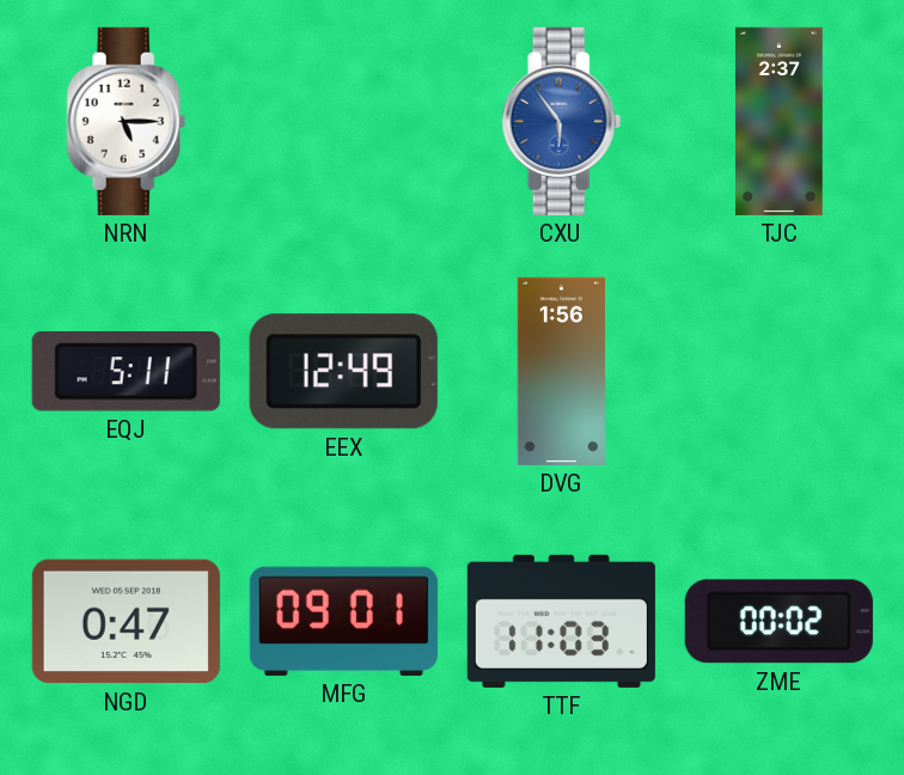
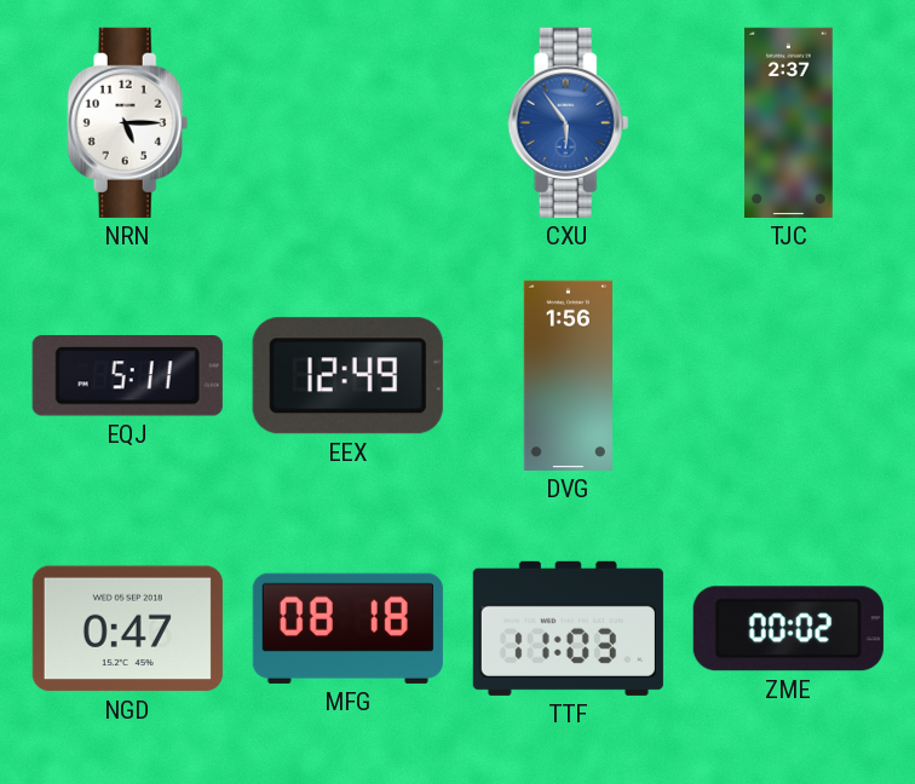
MFG: 09:01 -> 08:18
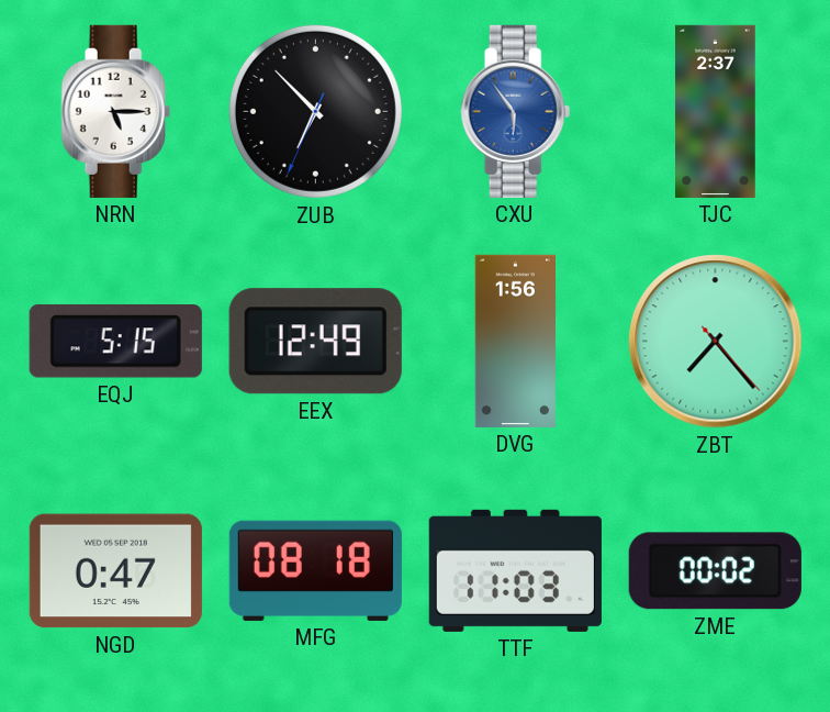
ZUB: none -> 6:52
EQJ: 5:11 -> 5:15
ZBT: none -> 7:23
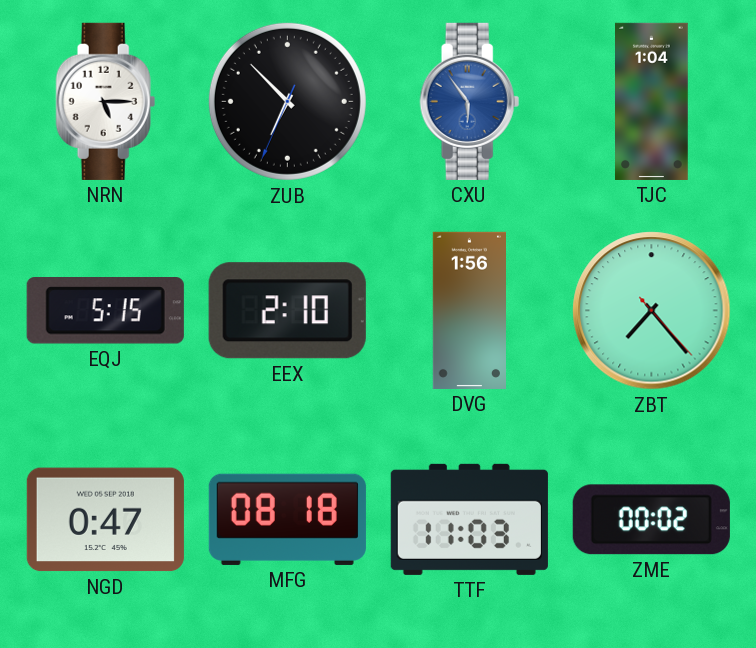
TJC: 2:37 -> 1:04
EEX: 12:49 -> 2:10
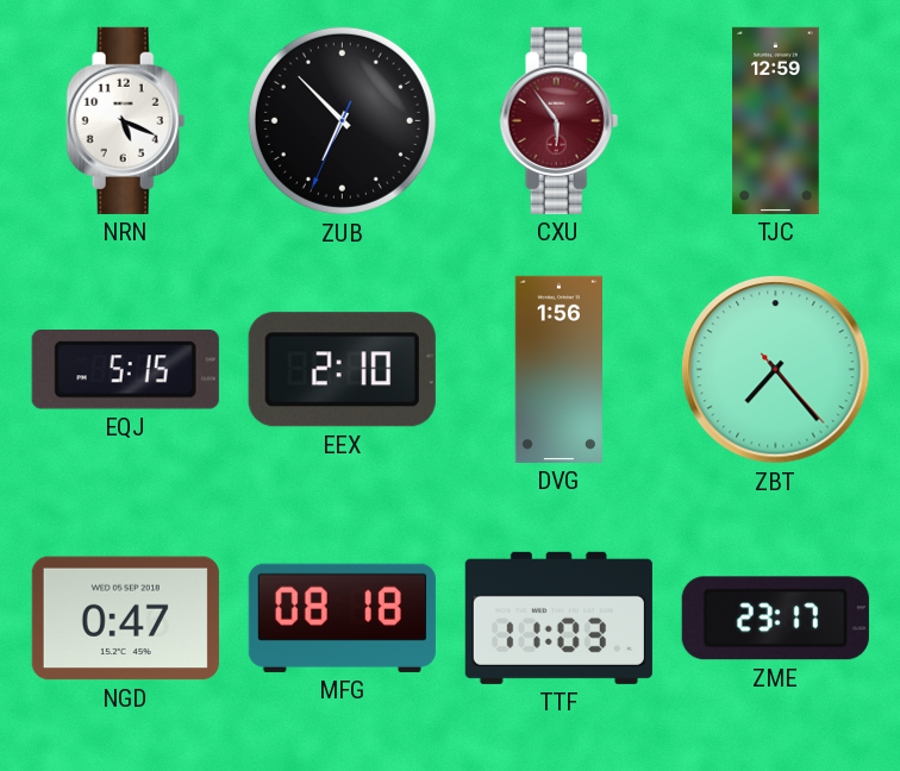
NRN: 5:15 -> 5:19
CXU dial: blue -> burgundy
TJC: 1:04 -> 12:59
ZME: 00:02 -> 23:17
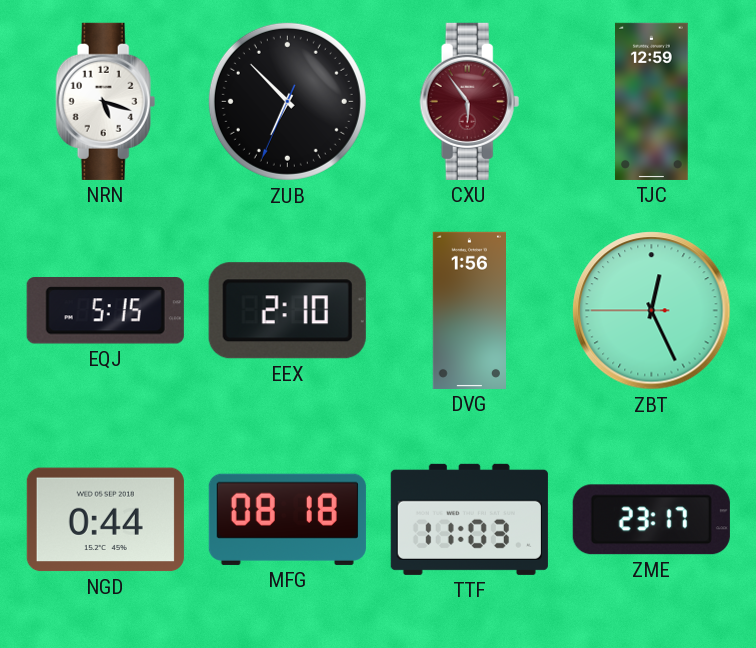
NRN: 5:19 -> 5:18
ZBT: 7:23 -> 12:25
NGD: 0:47 -> 0:44
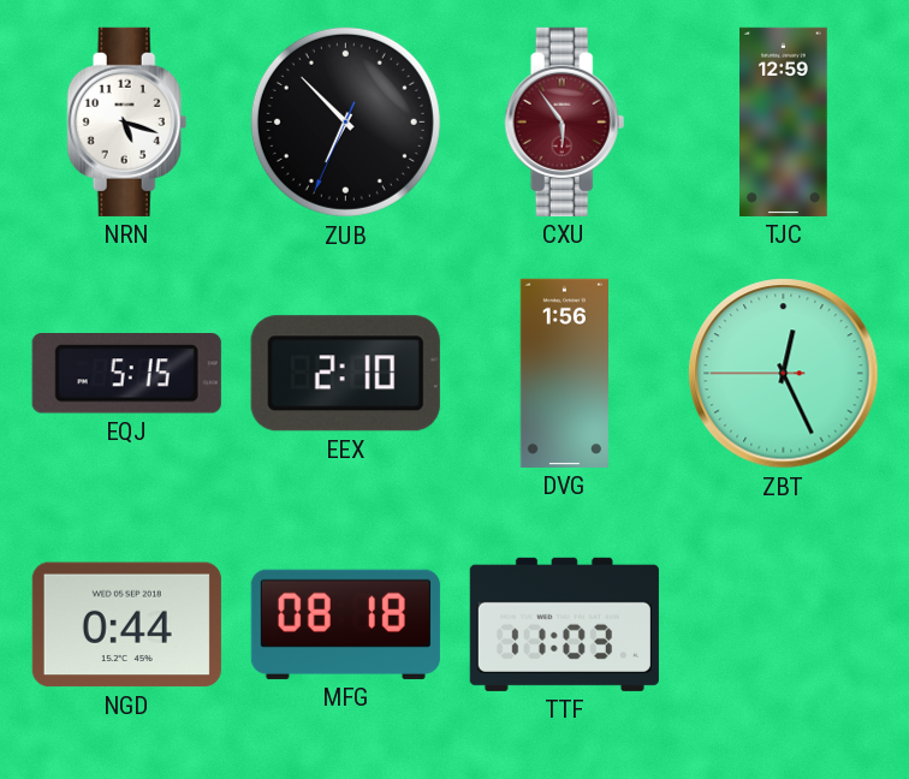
ZME: 23:17 -> none
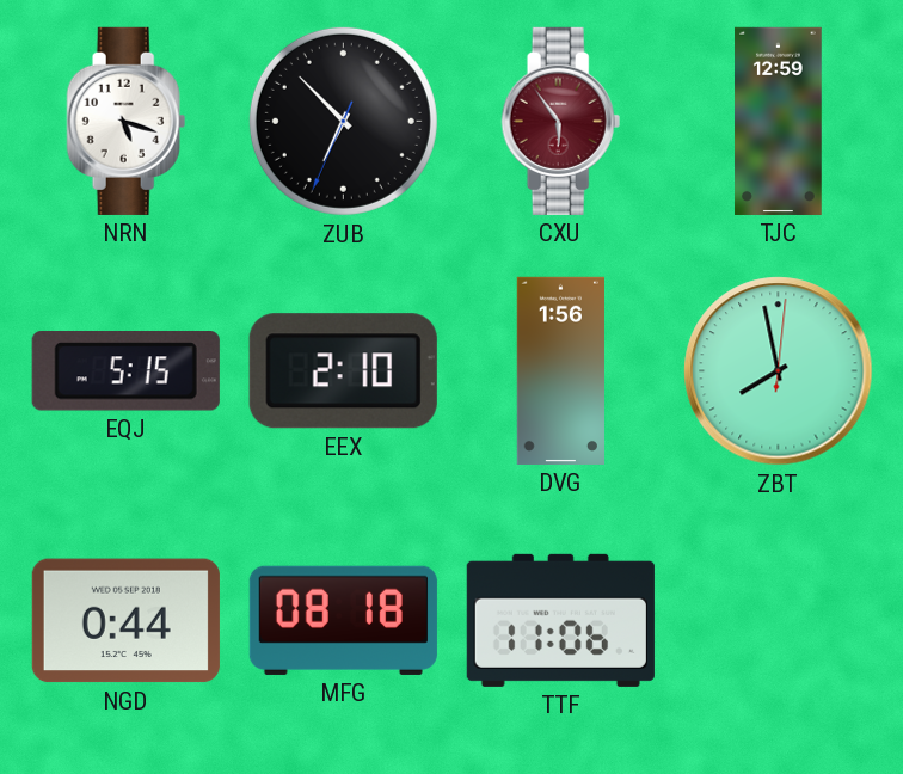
ZBT: 12:25 -> 7:58
TTF: 11:03 -> 11:06
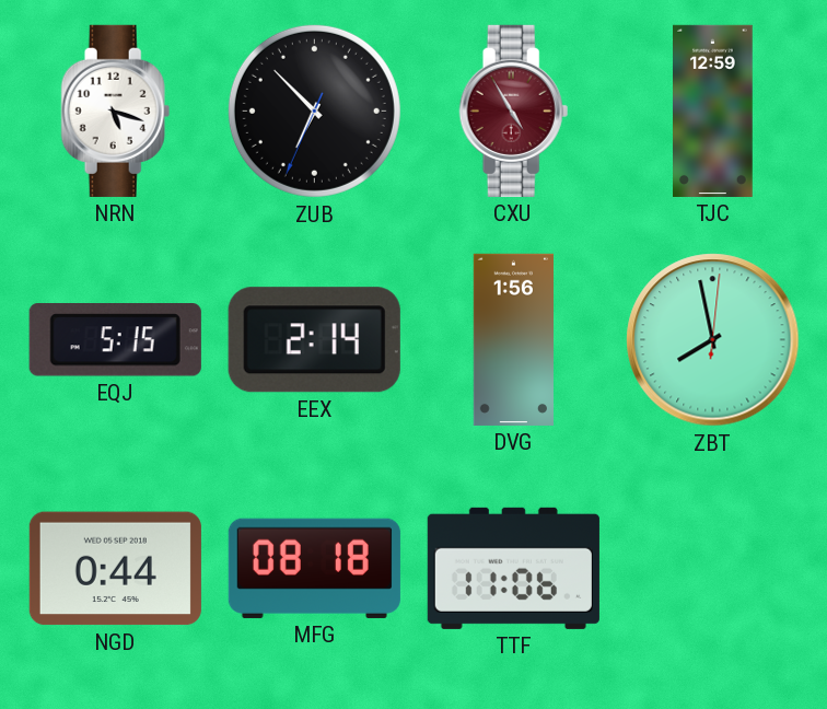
CXU: 5:54 -> 4:55
EEX: 2:10 -> 2:14
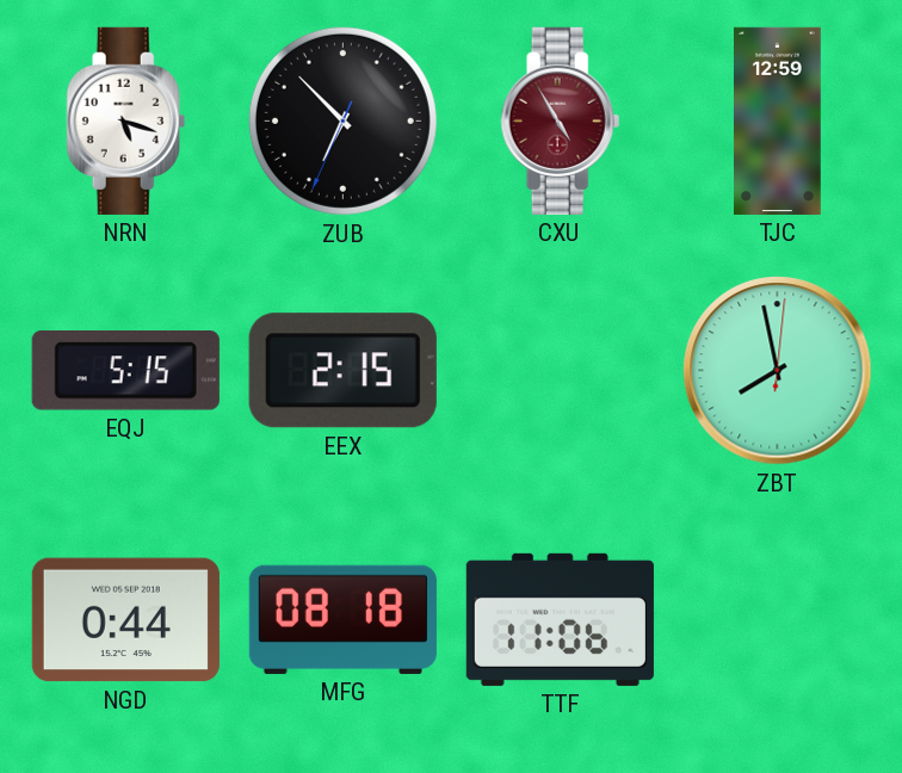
EEX: 2:14 -> 2:15
DVG: 1:56 -> none
